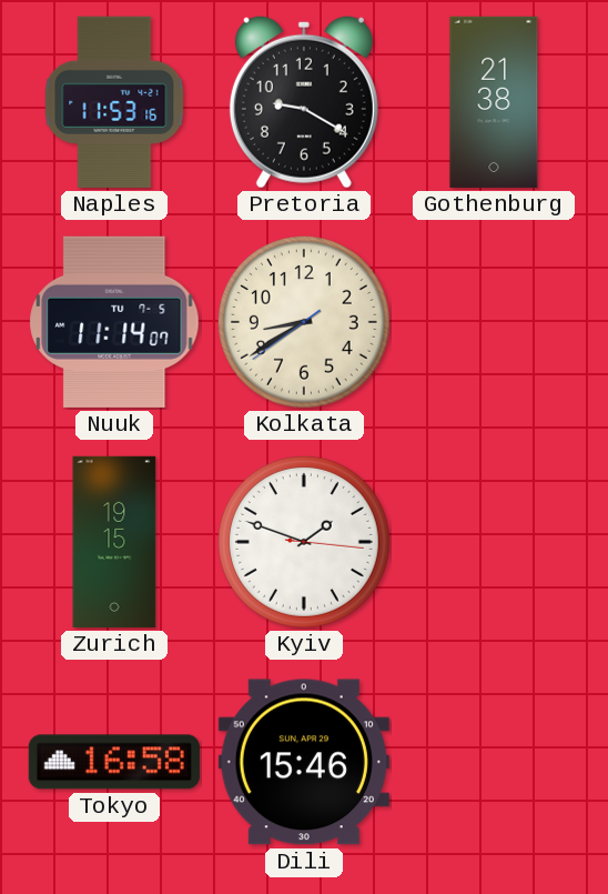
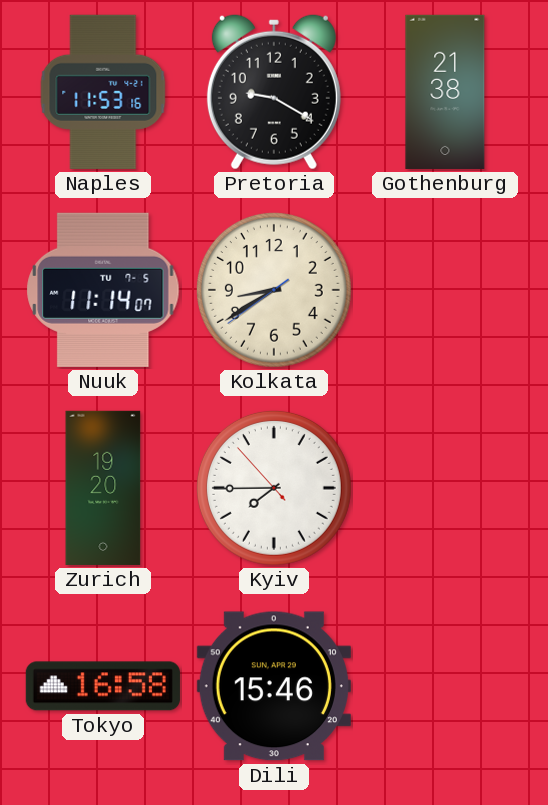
Zurich: 19:15 -> 19:20
Kyiv: 1:48 -> 7:44
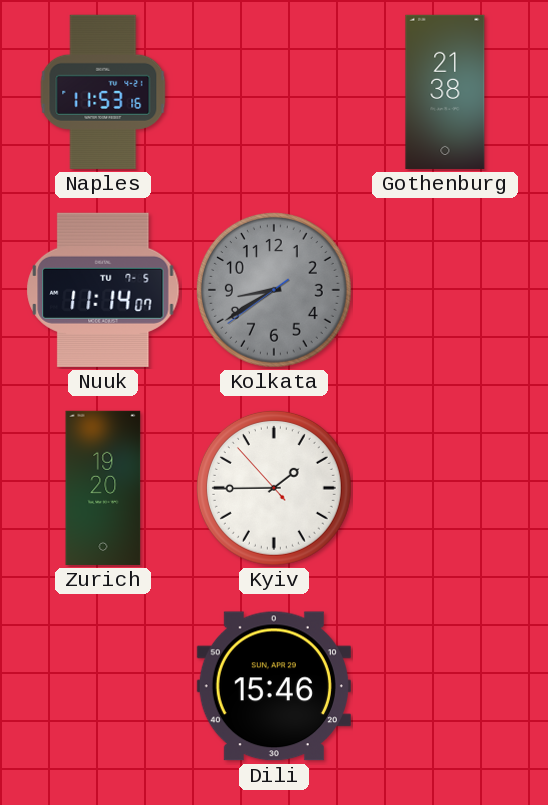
Pretoria: 9:20 -> none
Kolkata dial: cream -> grey
Kyiv: 7:44 -> 1:44
Tokyo: 16:58 -> none
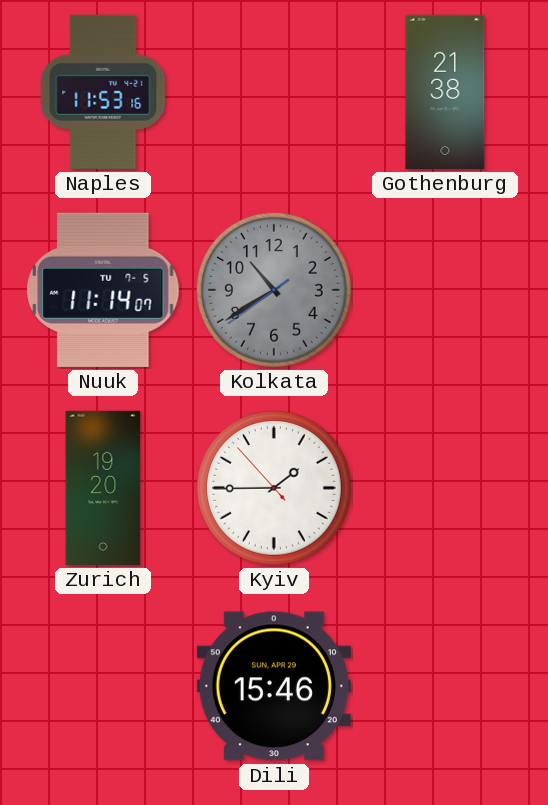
Kolkata: 8:39 -> 10:39
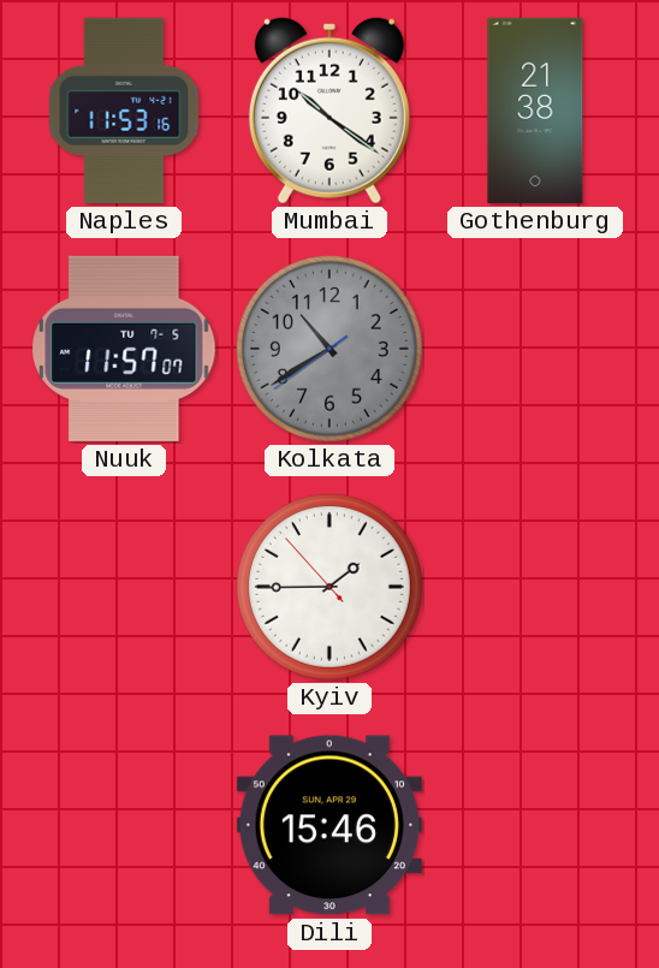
Mumbai: none -> 10:21
Nuuk: 11:14 -> 11:57
Zurich: 19:20 -> none
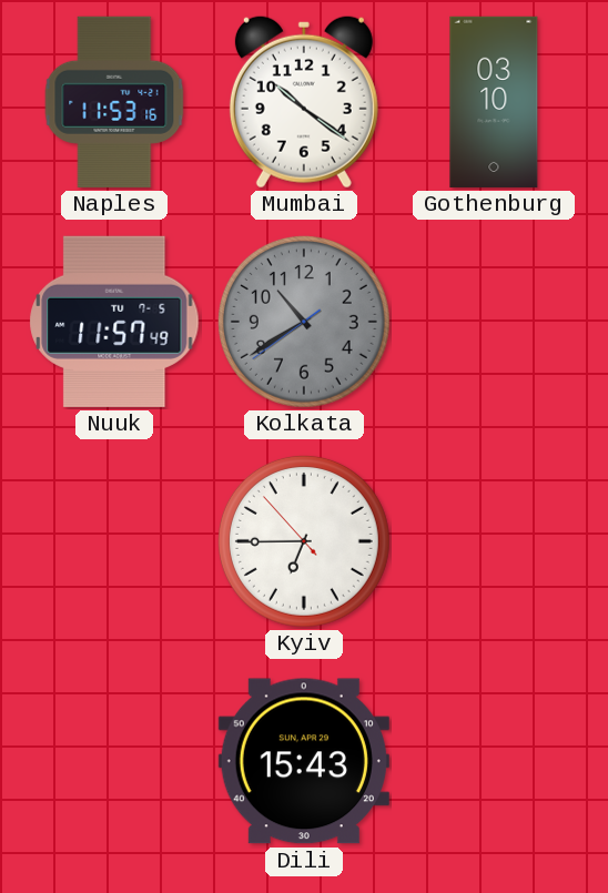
Gothenburg: 21:38 -> 03:10
Nuuk: 11:57:07 -> 11:57:49
Kyiv: 1:44 -> 6:44
Dili: 15:46 -> 15:43
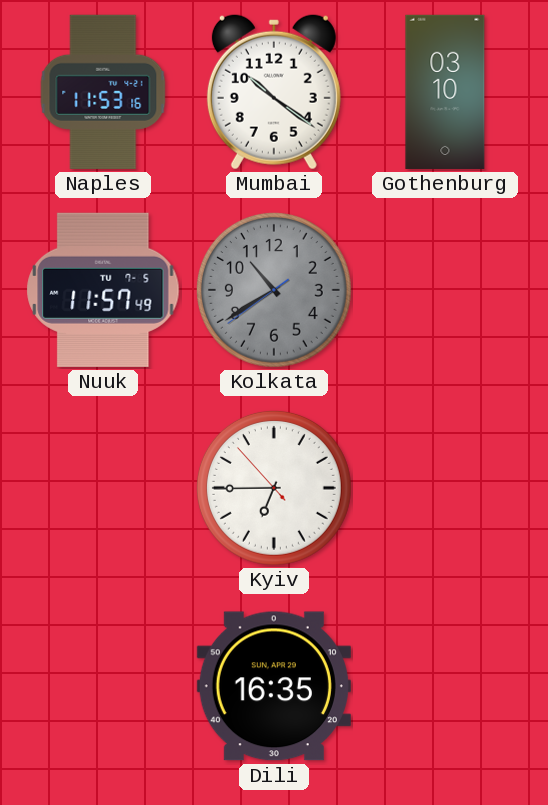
Dili: 15:43 -> 16:35
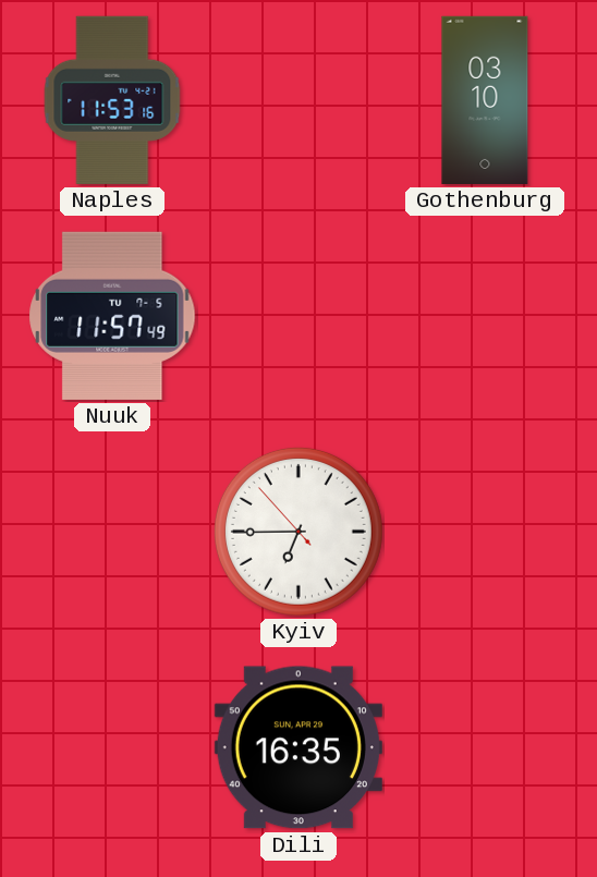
Mumbai: 10:21 -> none
Kolkata: 10:39 -> none
